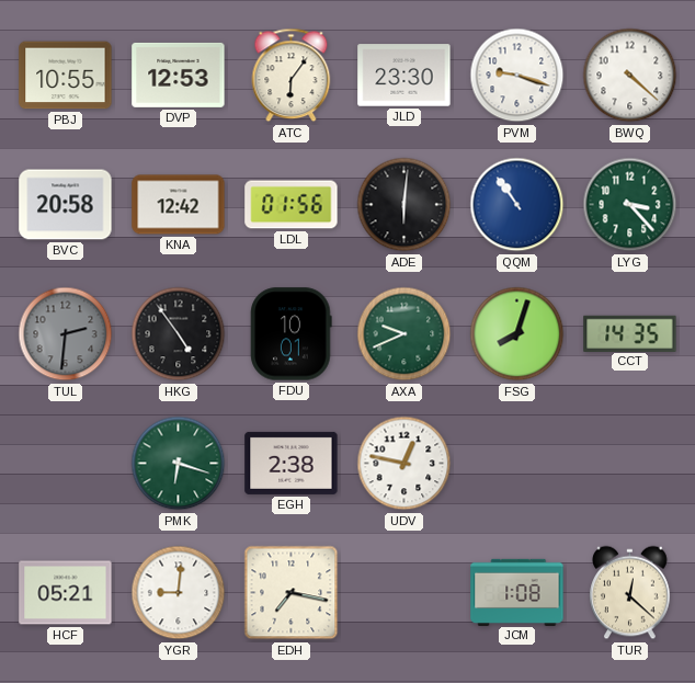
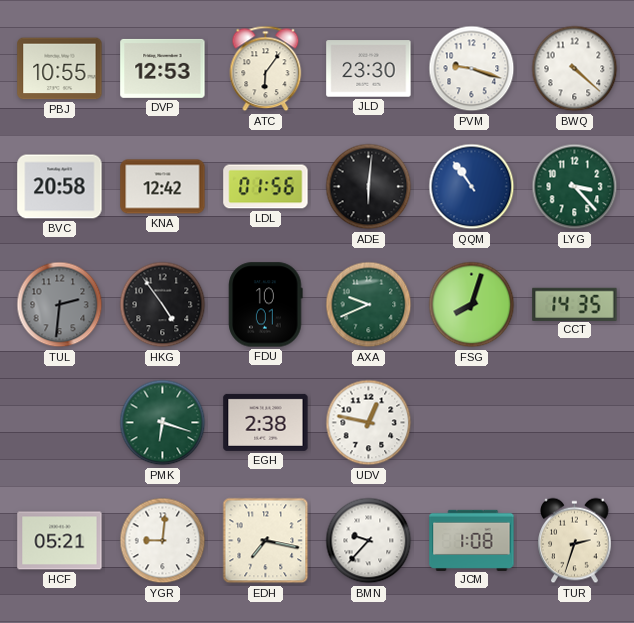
BMN: none -> 9:37
TUR: 12:22 -> 2:33
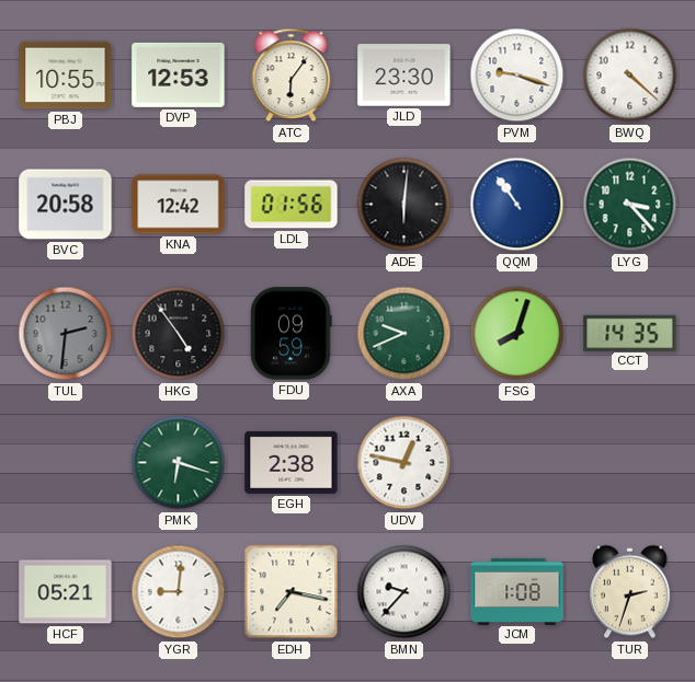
FDU: 10:01 -> 09:59
